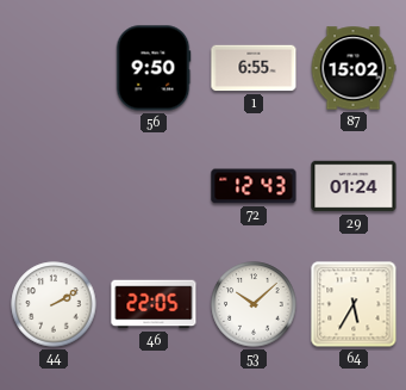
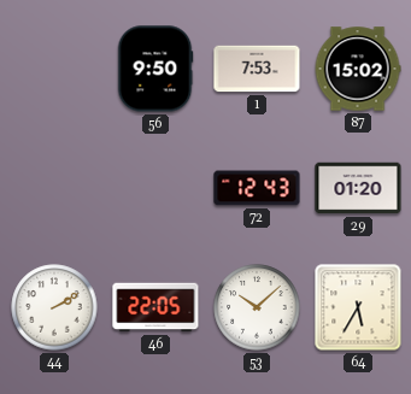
1: 6:55 -> 7:53
29: 01:24 -> 01:20
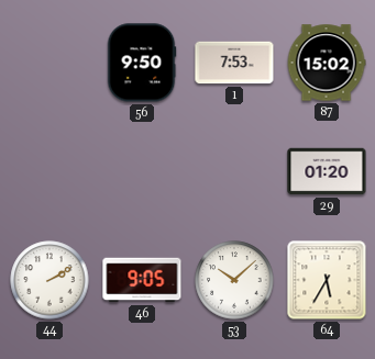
72: 12:43 -> none
46: 22:05 -> 9:05
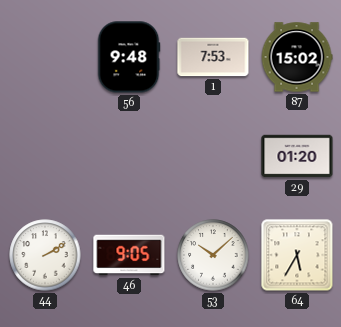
56: 9:50 -> 9:48
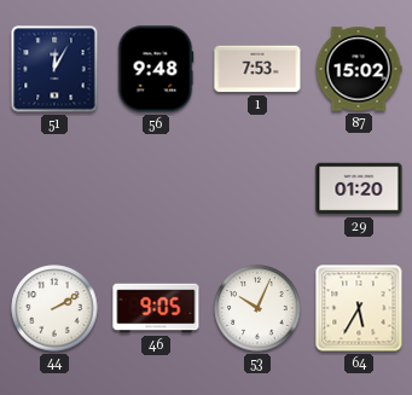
51: none -> 12:05
53: 10:08 -> 10:04
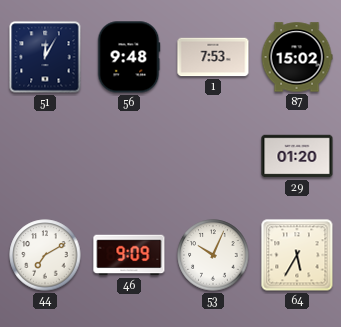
44: 2:10 -> 7:10
46: 9:05 -> 9:09
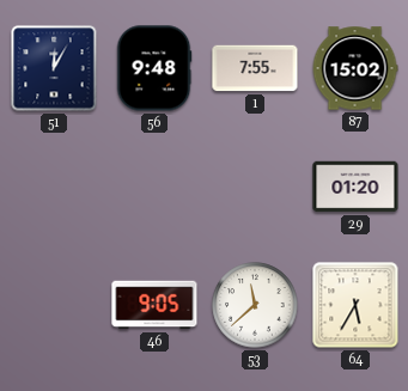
1: 7:53 -> 7:55
44: 7:10 -> none
46: 9:09 -> 9:05
53: 10:04 -> 11:38
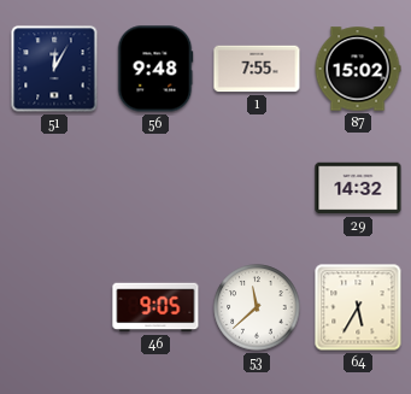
29: 01:20 -> 14:32
